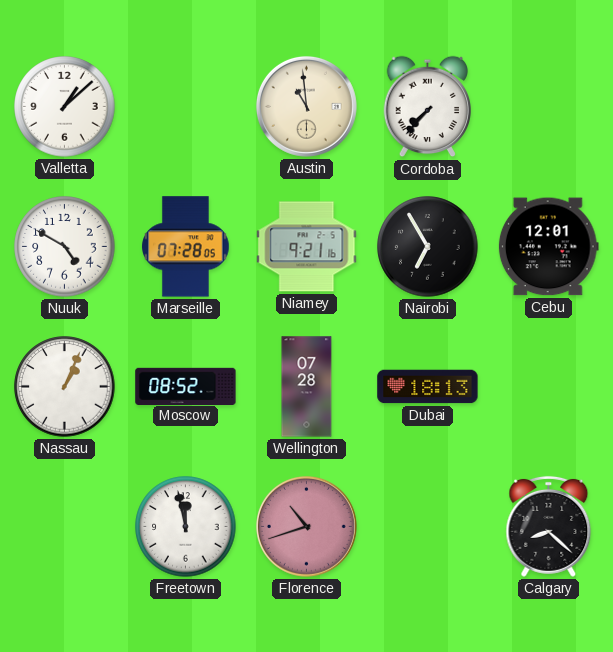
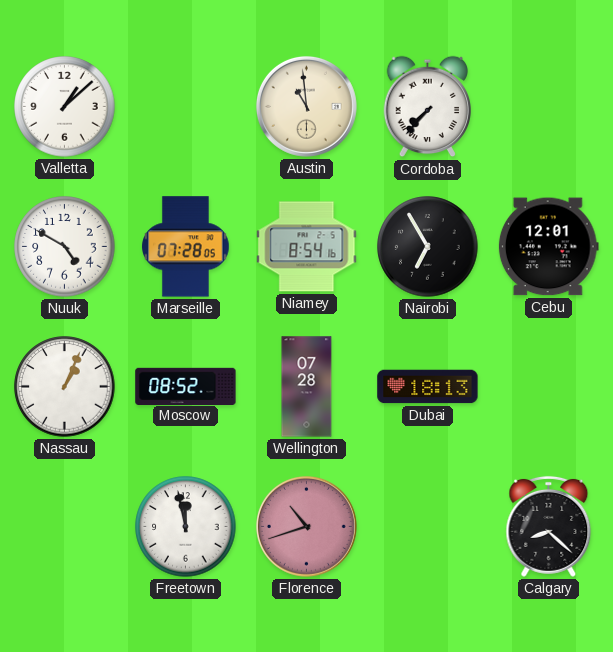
Niamey: 9:21 -> 8:54
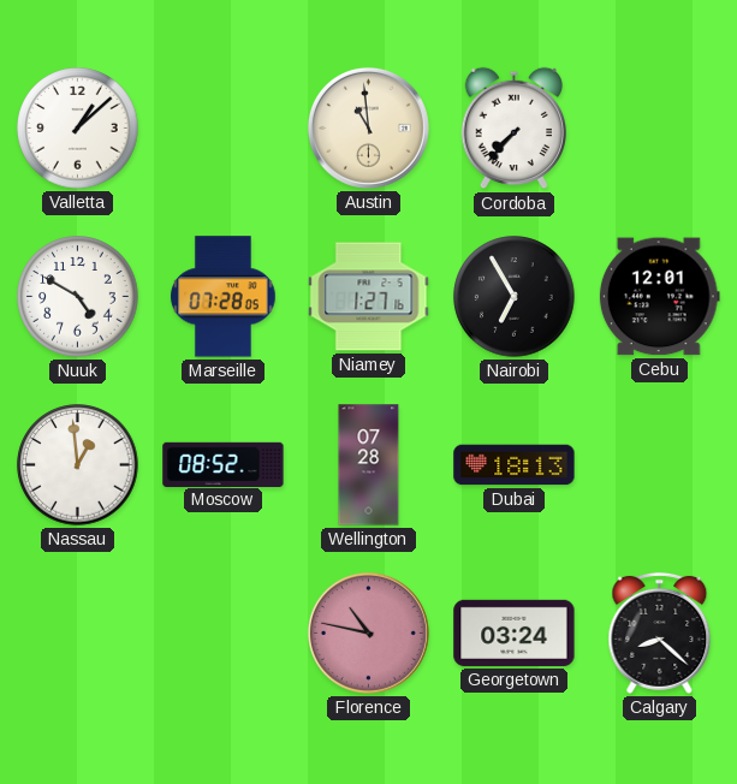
Niamey: 8:54 -> 1:27
Nassau: 1:04 -> 12:59
Freetown: 11:58 -> none
Florence: 10:42 -> 10:47
Georgetown: none -> 03:24
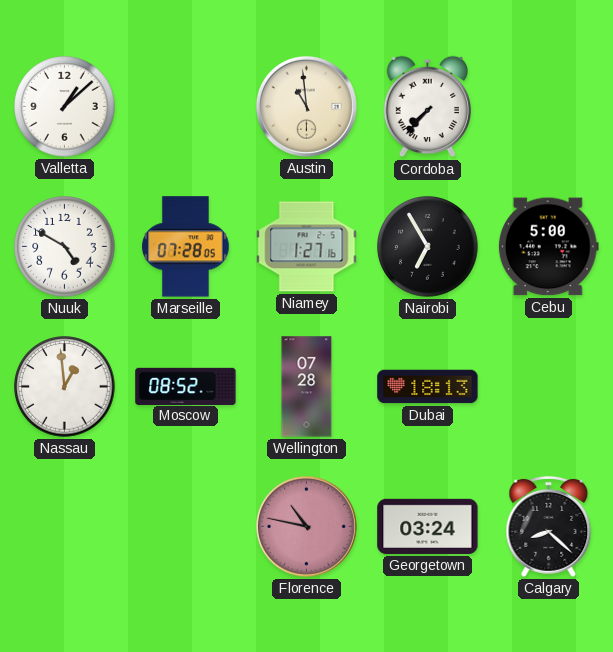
Cebu: 12:01 -> 5:00
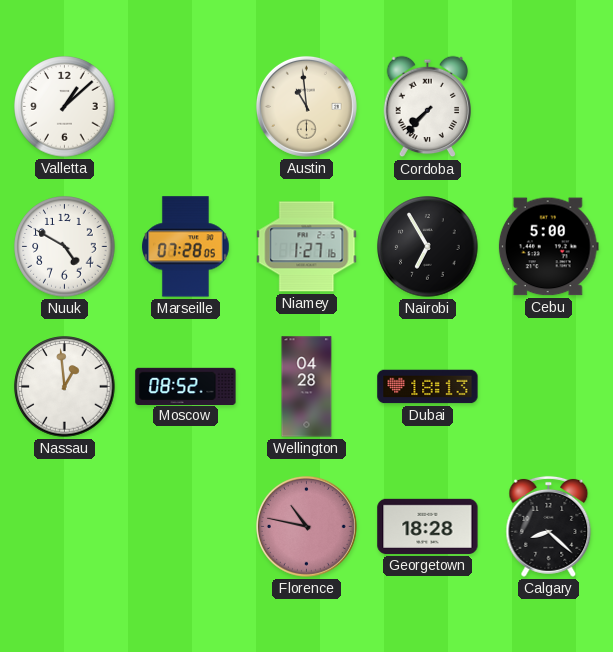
Wellington: 07:28 -> 04:28
Georgetown: 03:24 -> 18:28
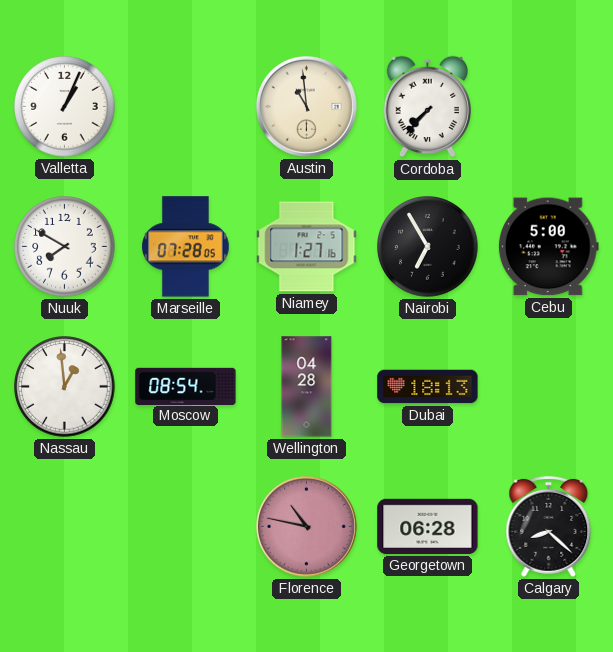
Valletta: 1:08 -> 1:04
Nuuk: 4:50 -> 7:50
Moscow: 08:52 -> 08:54
Georgetown: 18:28 -> 06:28
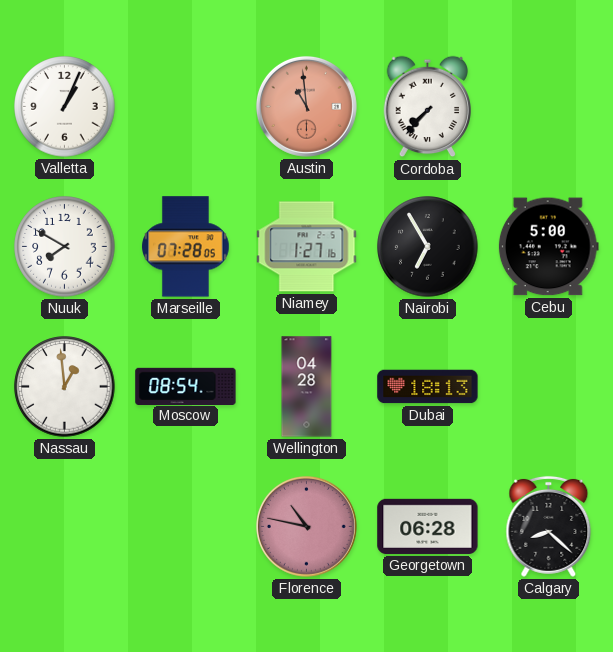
Austin dial: cream -> salmon
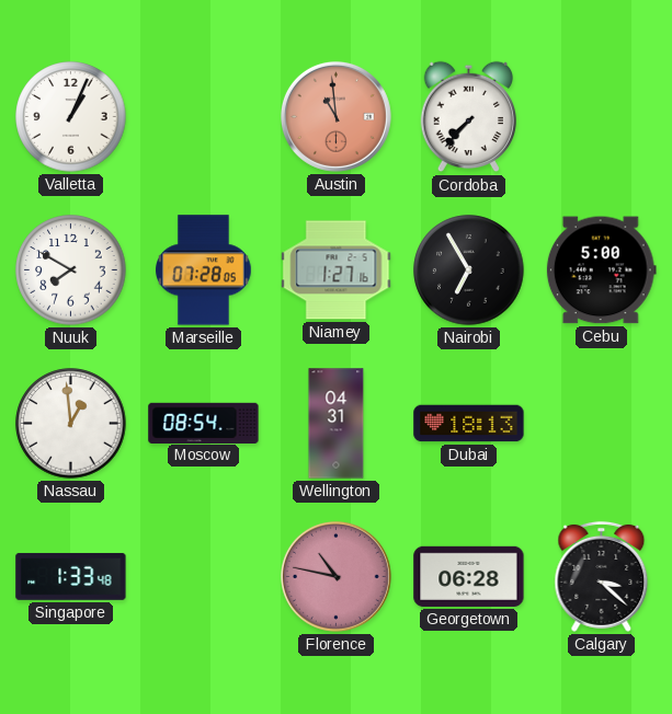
Wellington: 04:28 -> 04:31
Singapore: none -> 1:33
Calgary: 8:22 -> 3:22
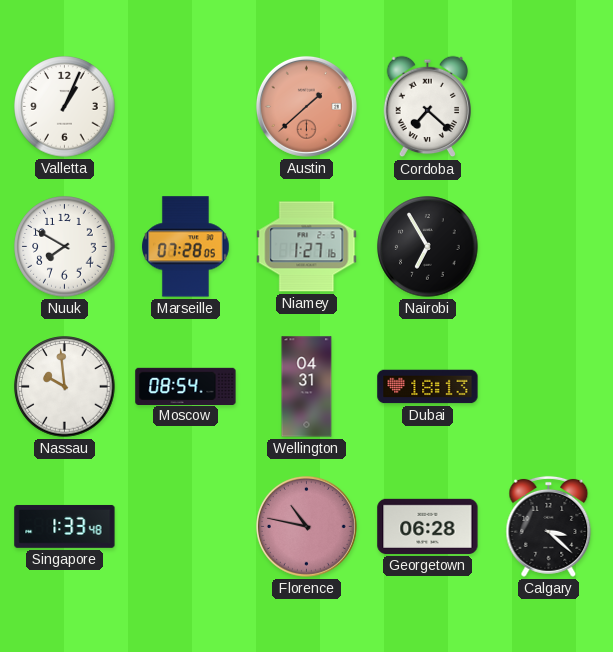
Austin: 10:59 -> 1:38
Cordoba: 7:37 -> 7:22
Cebu: 5:00 -> none
Nassau: 12:59 -> 9:59
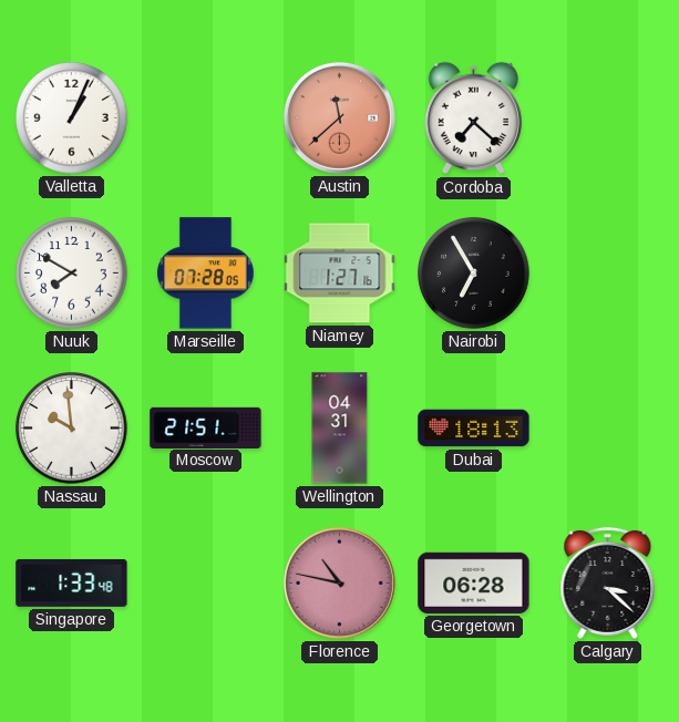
Austin: 1:38 -> 11:38
Moscow: 08:54 -> 21:51
